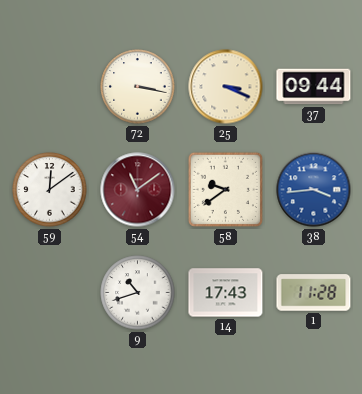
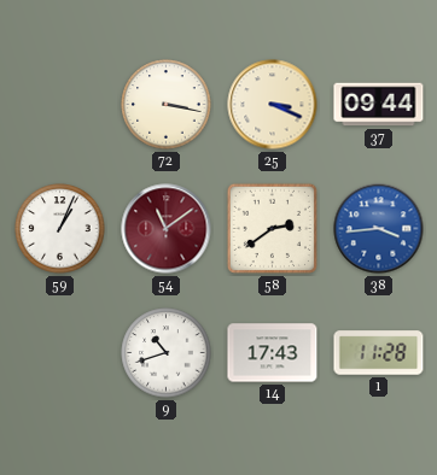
59: 12:09 -> 1:04
58: 9:39 -> 2:39
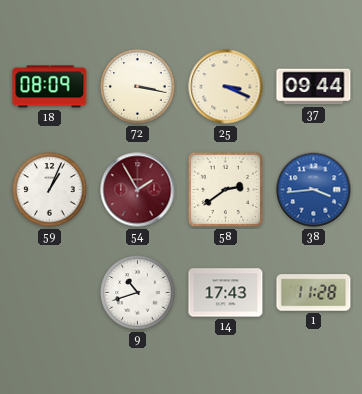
18: none -> 08:09
54: 11:09 -> 1:55
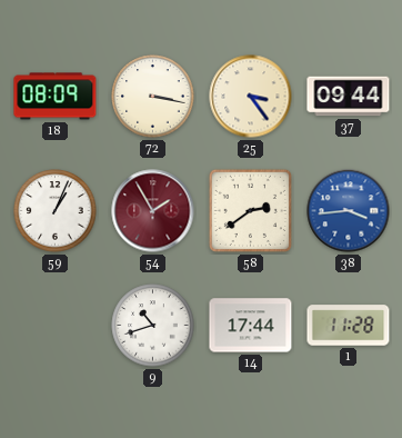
25: 3:19 -> 3:24
14: 17:43 -> 17:44
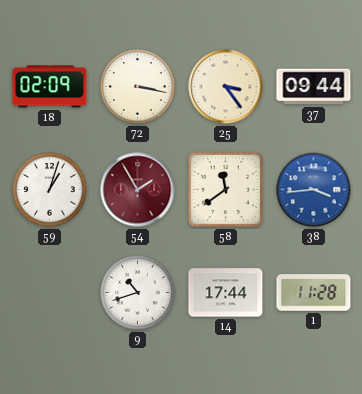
18: 08:09 -> 02:09
59: 1:04 -> 1:03
58: 2:39 -> 11:39
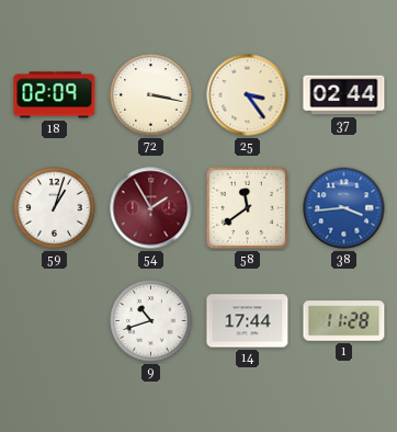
37: 09:44 -> 02:44
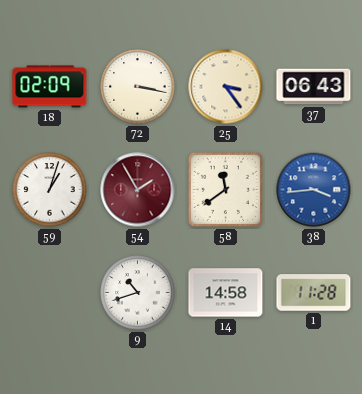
37: 02:44 -> 06:43
14: 17:44 -> 14:58
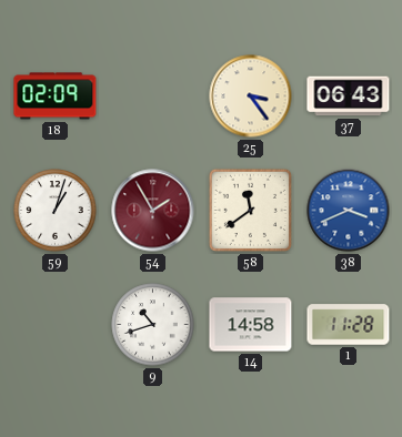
72: 3:17 -> none
38: 3:44 -> 3:41
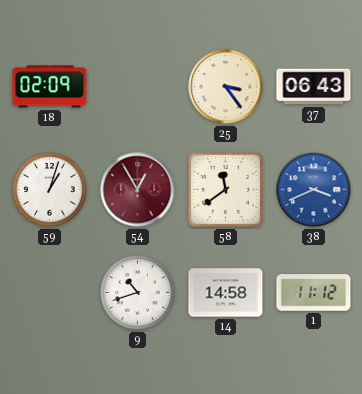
54: 1:55 -> 12:55
1: 11:28 -> 11:12
